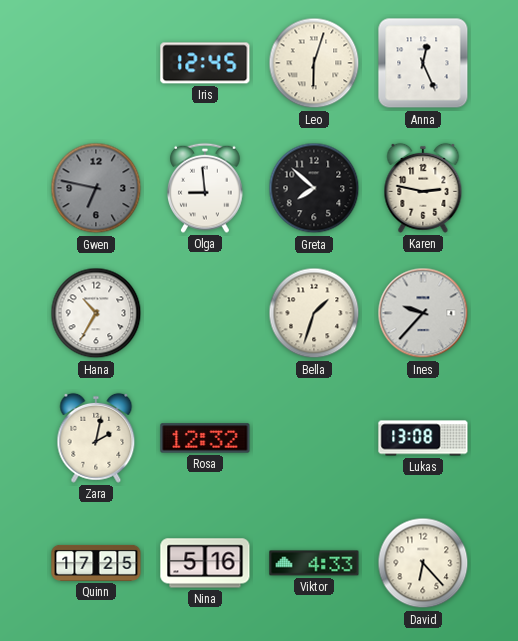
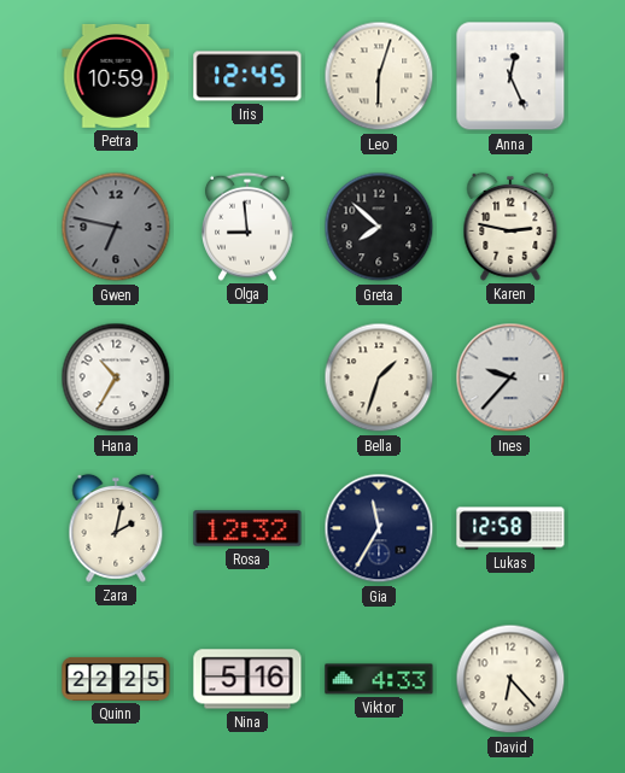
Petra: none -> 10:59
Gia: none -> 11:35
Lukas: 13:08 -> 12:58
Quinn: 17:25 -> 22:25
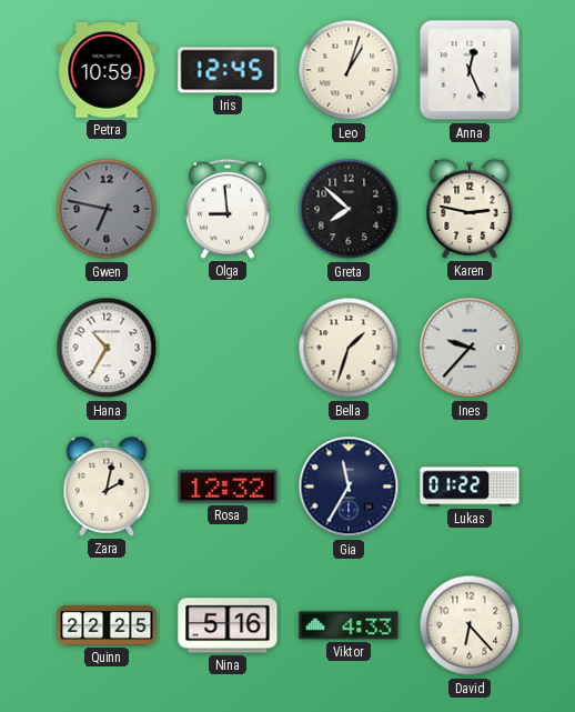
Leo: 6:03 -> 1:03
Lukas: 12:58 -> 01:22
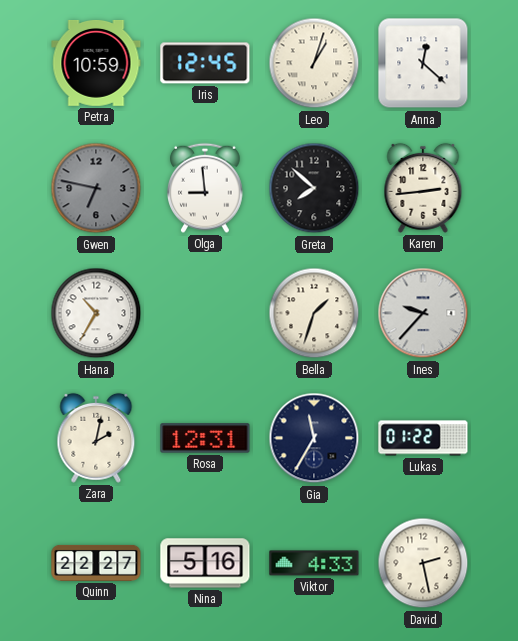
Anna: 12:26 -> 12:22
Karen: 2:47 -> 2:44
Rosa: 12:32 -> 12:31
Quinn: 22:25 -> 22:27
David: 6:23 -> 2:28
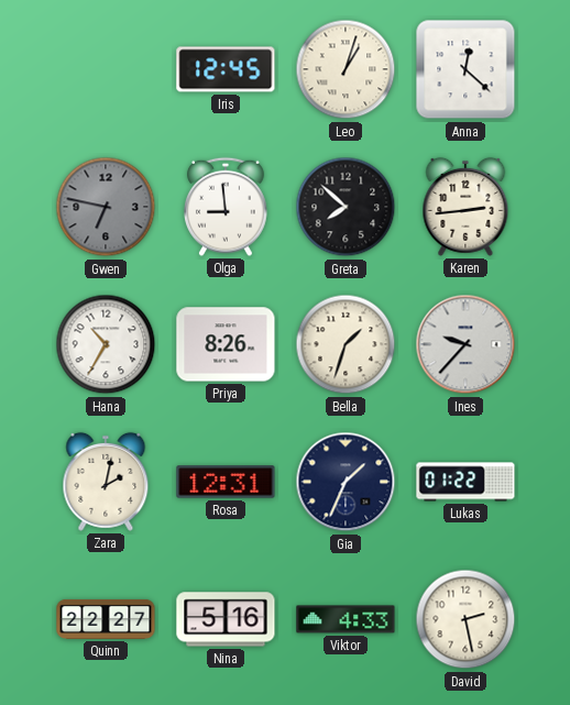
Petra: 10:59 -> none
Priya: none -> 8:26
Gia: 11:35 -> 1:34
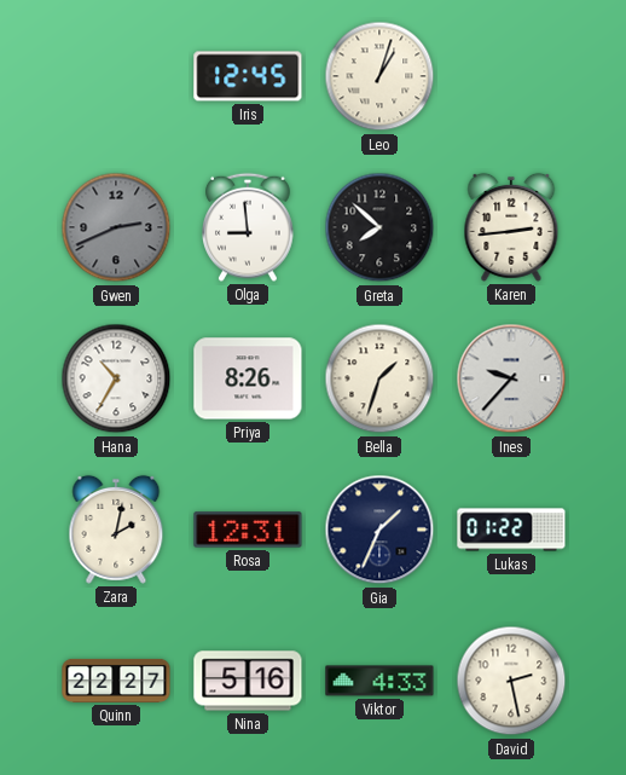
Anna: 12:22 -> none
Gwen: 6:47 -> 2:41
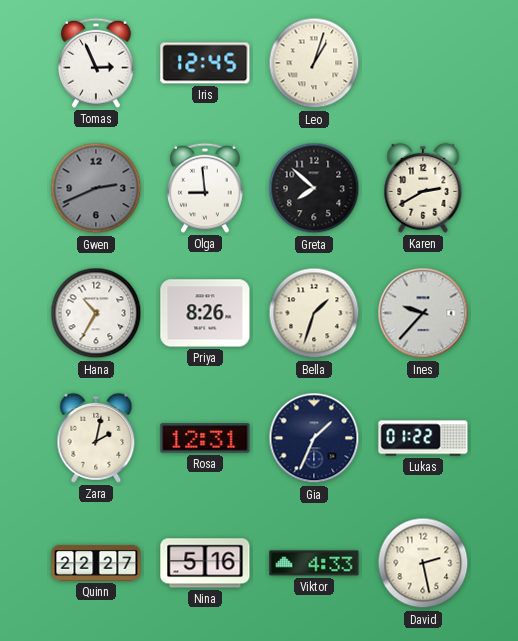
Tomas: none -> 2:56
Karen: 2:44 -> 2:40
